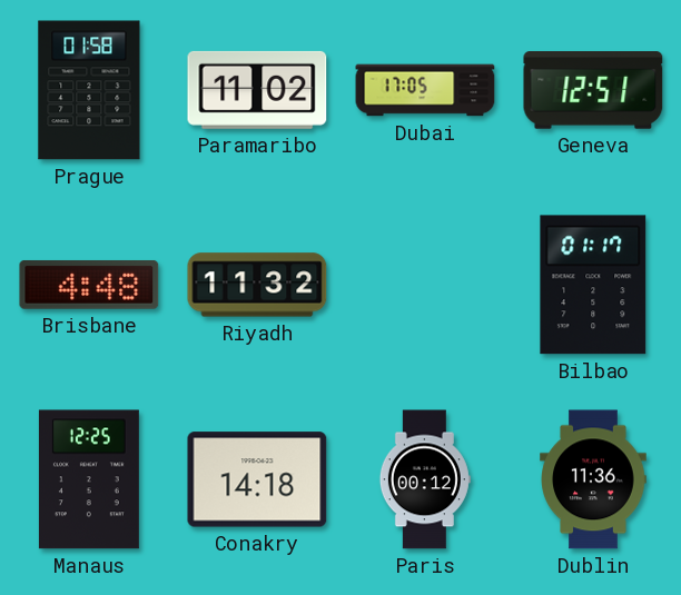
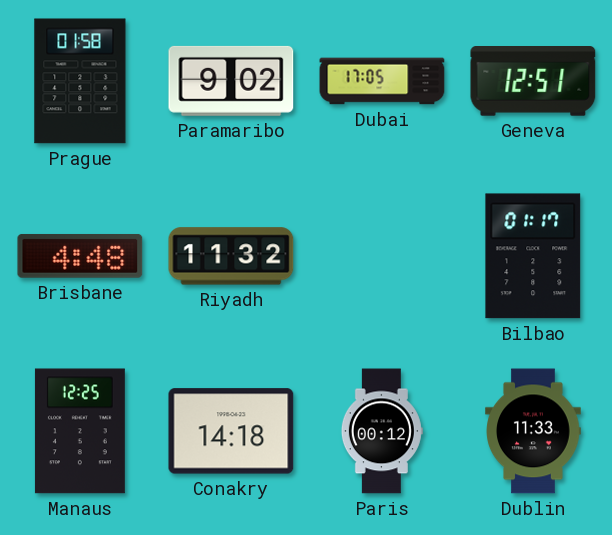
Paramaribo: 11:02 -> 9:02
Dublin: 11:36 -> 11:33
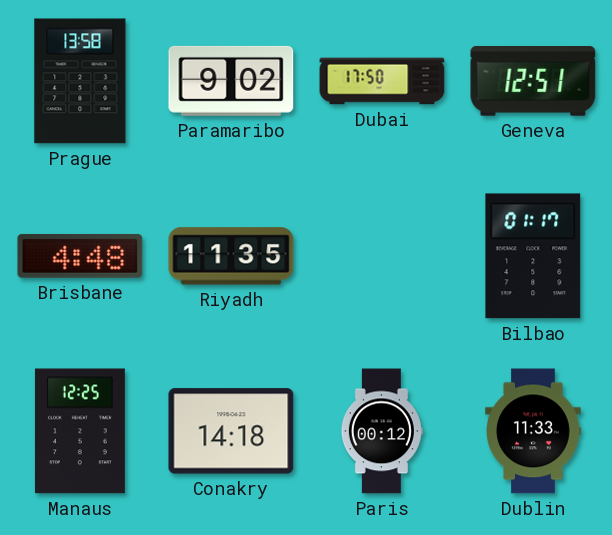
Prague: 01:58 -> 13:58
Dubai: 17:05 -> 17:50
Riyadh: 11:32 -> 11:35
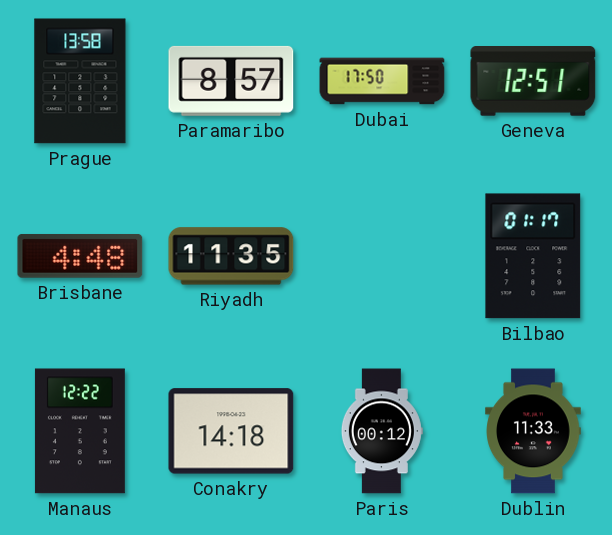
Paramaribo: 9:02 -> 8:57
Manaus: 12:25 -> 12:22
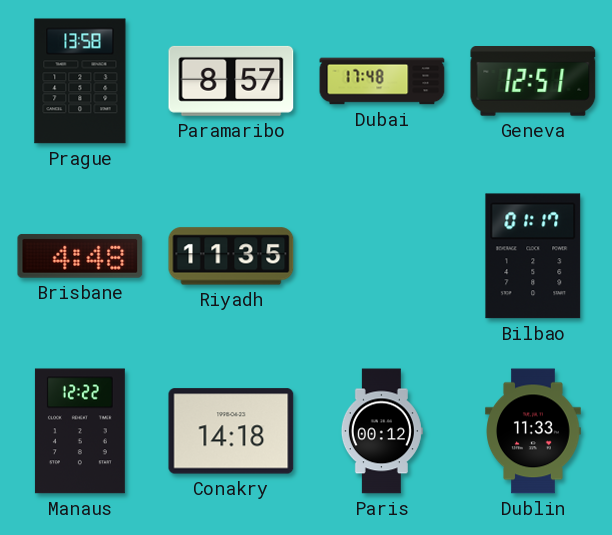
Dubai: 17:50 -> 17:48
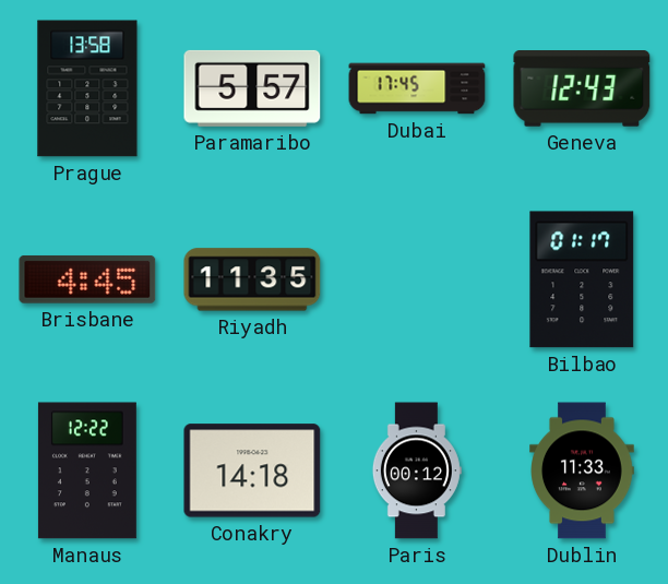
Paramaribo: 8:57 -> 5:57
Dubai: 17:48 -> 17:45
Geneva: 12:51 -> 12:43
Brisbane: 4:48 -> 4:45
